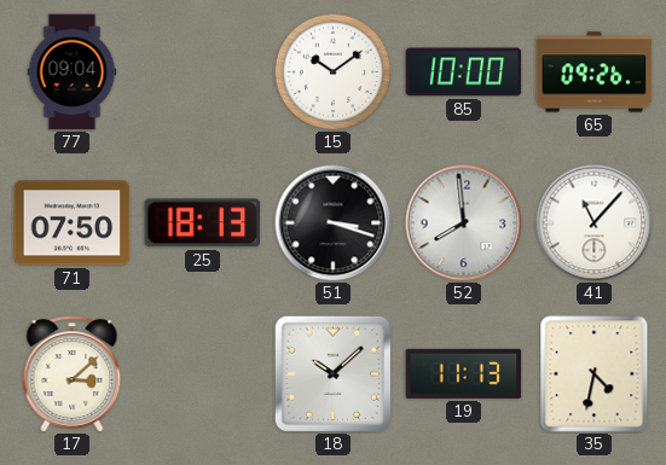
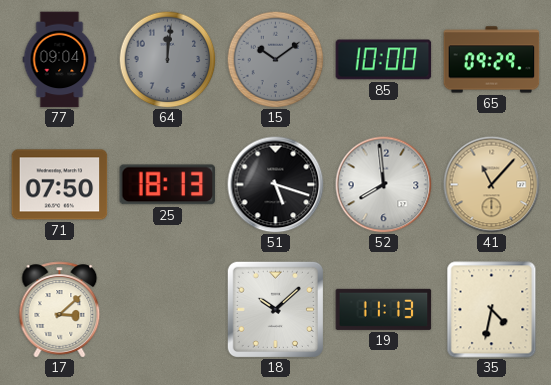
64: none -> 12:01
15 dial: white -> grey
65: 09:26 -> 09:29
51: 3:18 -> 5:18
41 dial: white -> champagne
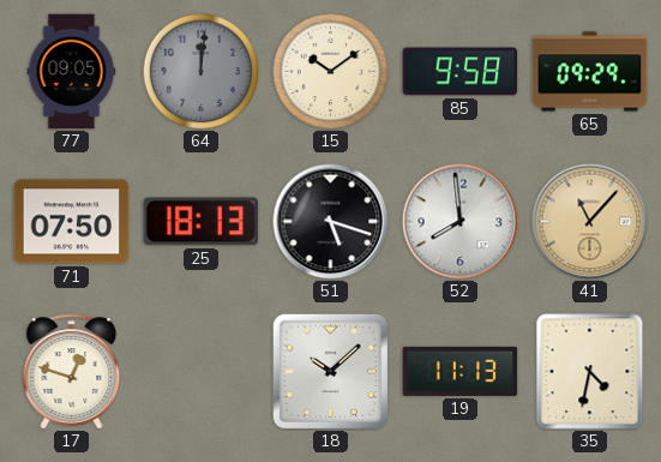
77: 09:04 -> 09:05
15 dial: grey -> cream
85: 10:00 -> 9:58
17: 3:08 -> 12:48
